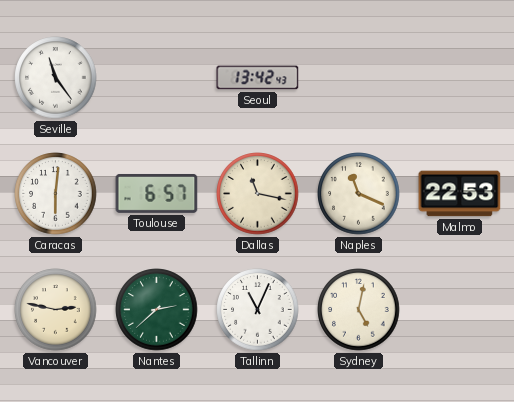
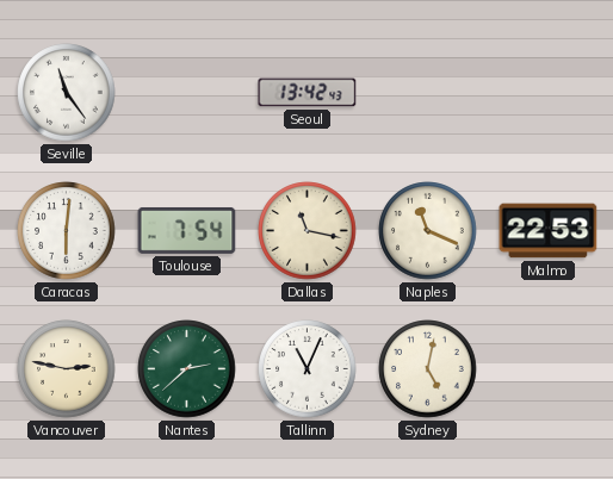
Toulouse: 6:57 -> 7:54
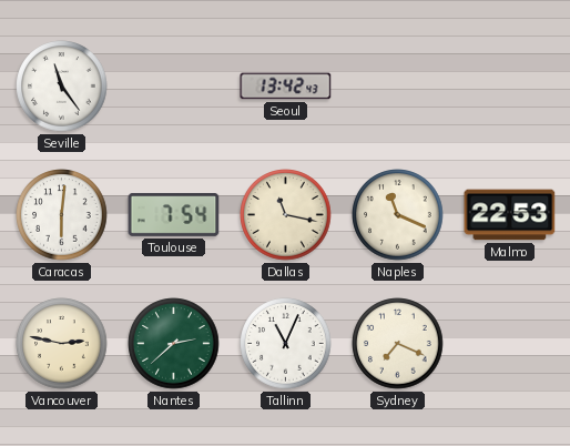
Sydney: 5:02 -> 7:19
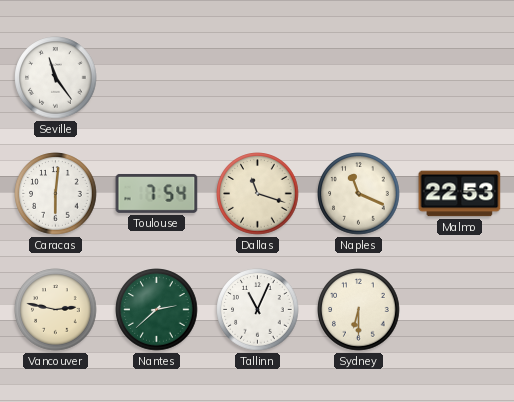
Seoul: 13:42 -> none
Dallas: 11:17 -> 11:18
Sydney: 7:19 -> 6:30
